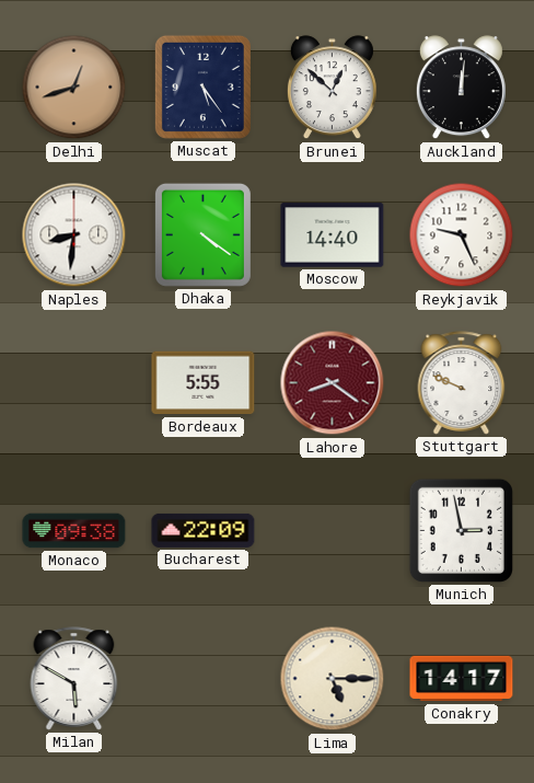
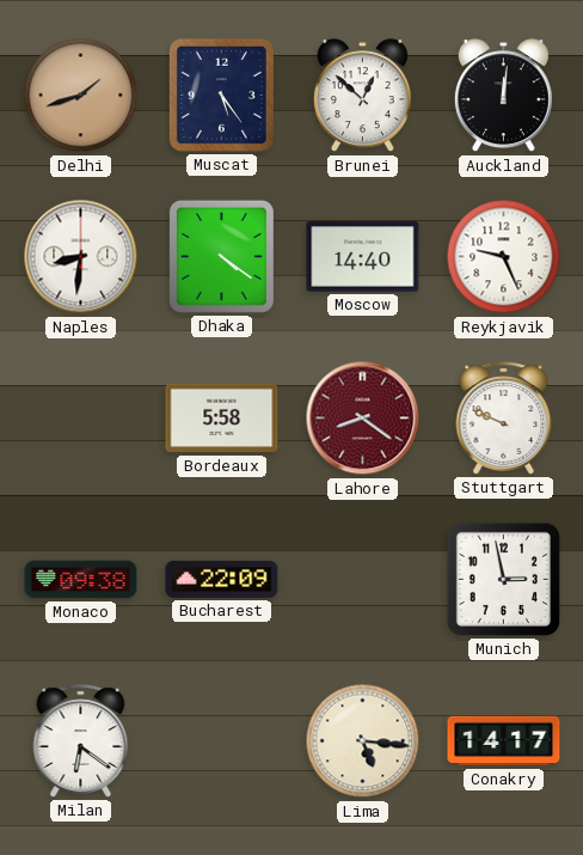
Delhi: 12:42 -> 1:42
Bordeaux: 5:55 -> 5:58
Milan: 5:50 -> 6:21
Lima: 5:15 -> 5:16
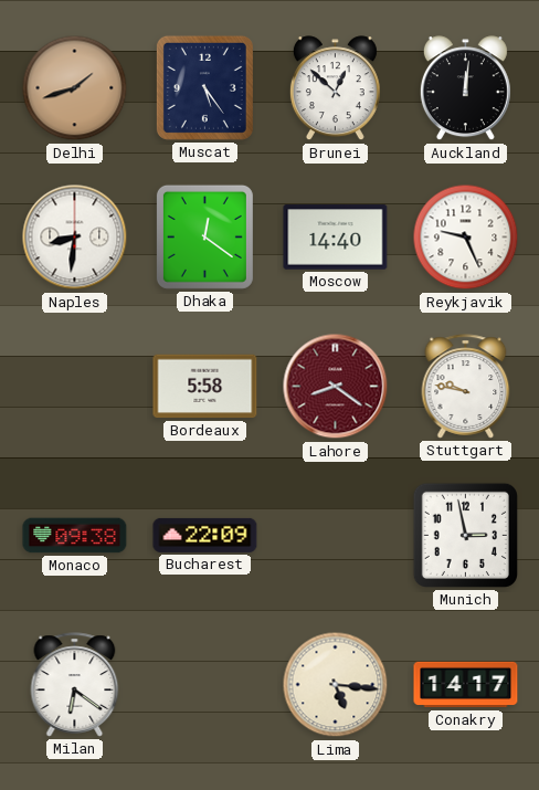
Dhaka: 4:21 -> 12:21
Stuttgart: 9:49 -> 9:47
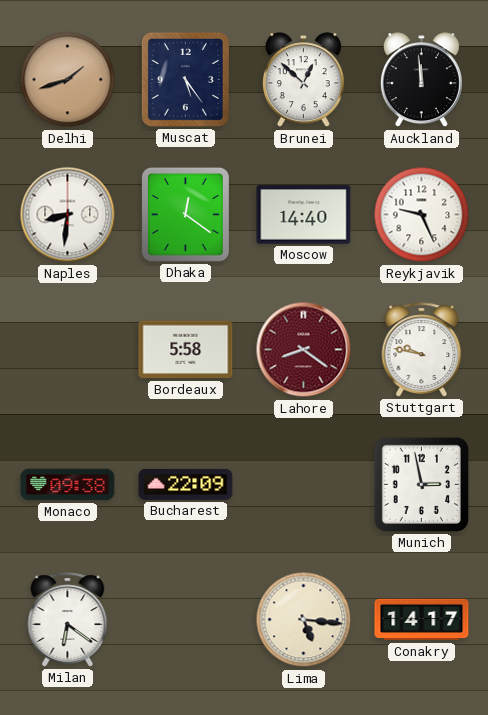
Auckland: 12:01 -> 11:59
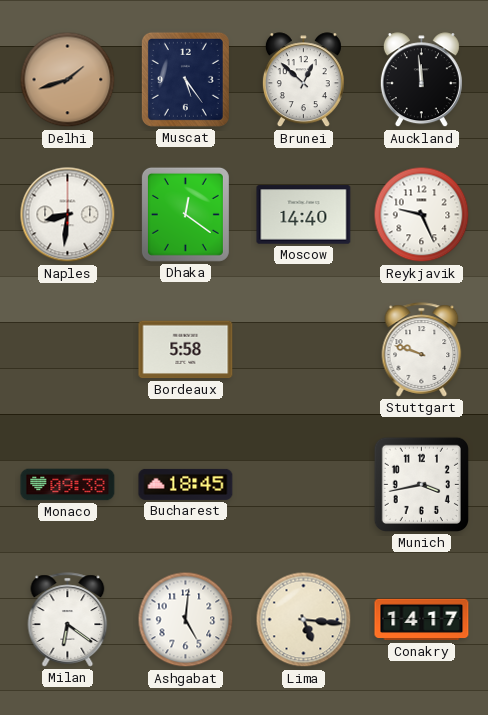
Lahore: 8:21 -> none
Stuttgart: 9:47 -> 9:48
Bucharest: 22:09 -> 18:45
Munich: 2:58 -> 3:43
Ashgabat: none -> 5:01
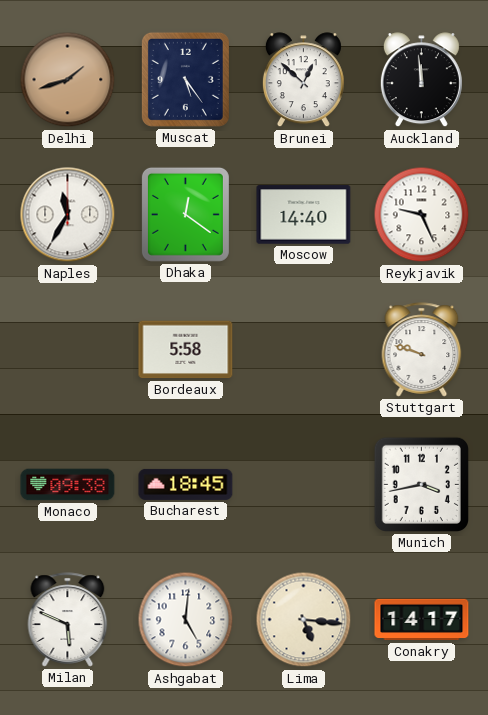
Naples: 8:31 -> 11:35
Milan: 6:21 -> 5:49
